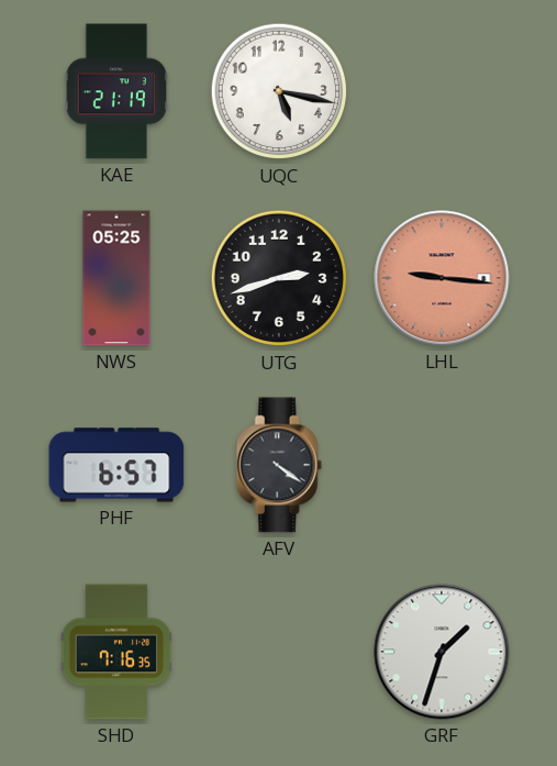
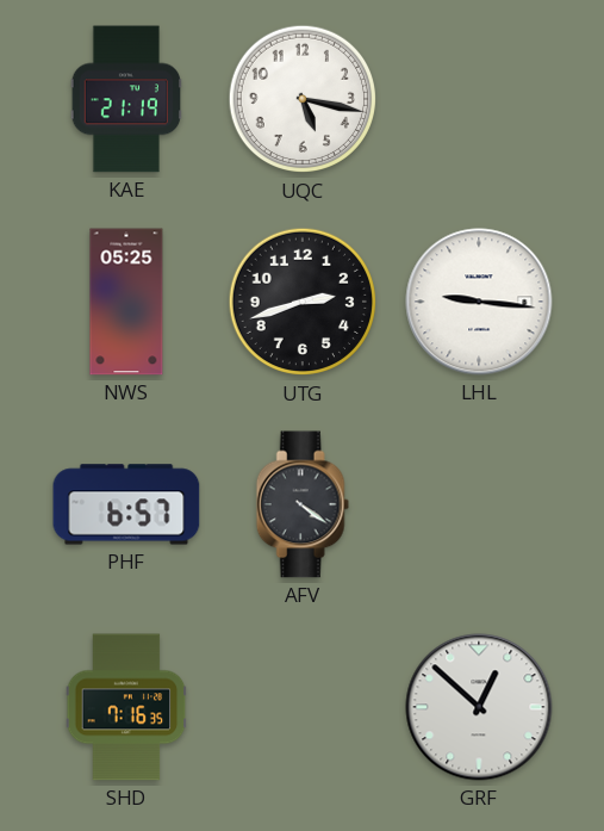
LHL dial: salmon -> white
GRF: 1:33 -> 12:52
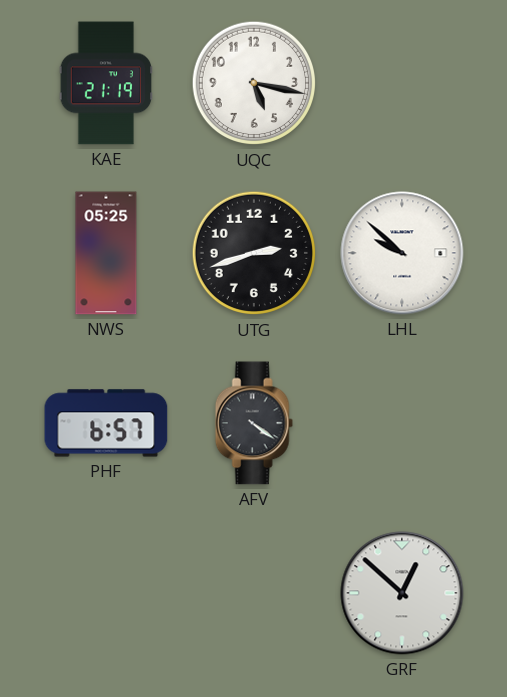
LHL: 9:16 -> 9:52
SHD: 7:16 -> none
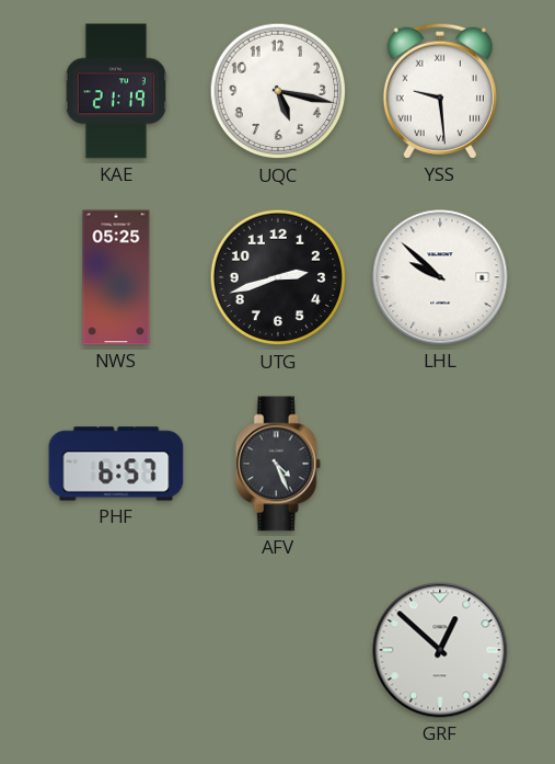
YSS: none -> 9:29
AFV: 4:21 -> 4:26
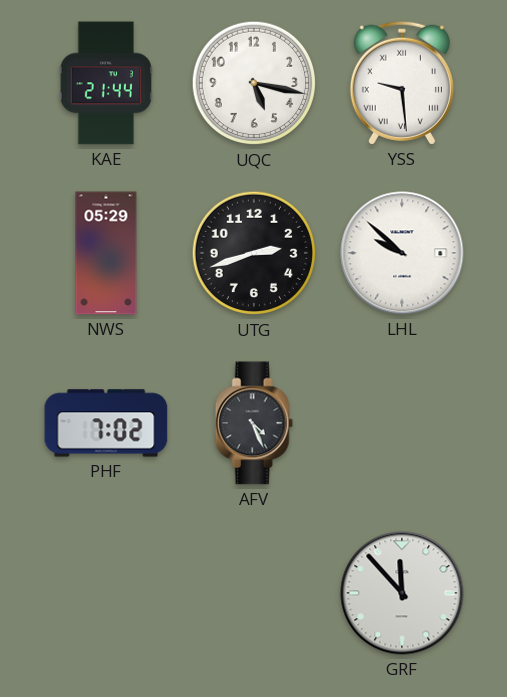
KAE: 21:19 -> 21:44
NWS: 05:25 -> 05:29
PHF: 6:57 -> 7:02
GRF: 12:52 -> 11:53
